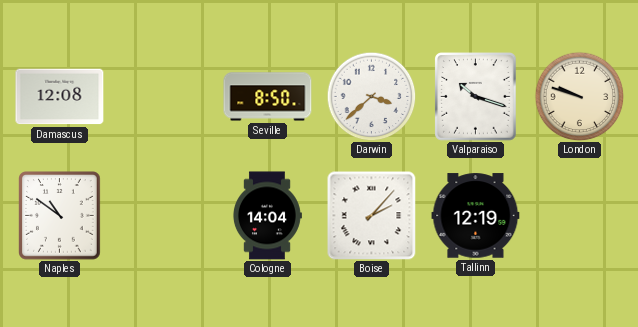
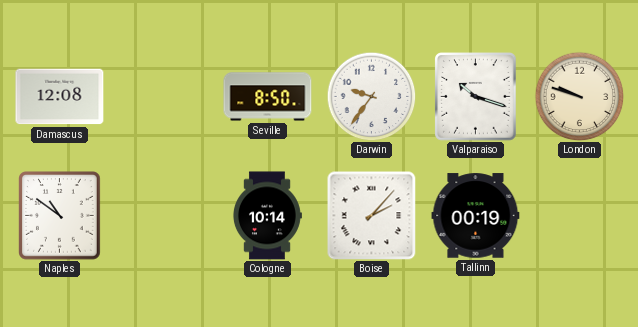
Darwin: 3:38 -> 9:36
Cologne: 14:04 -> 10:14
Tallinn: 12:19 -> 00:19
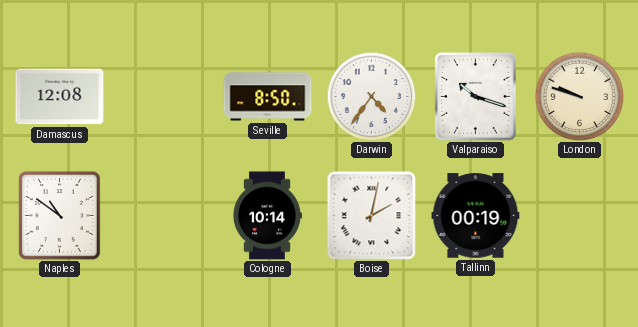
Darwin: 9:36 -> 4:36
Boise: 2:07 -> 2:02
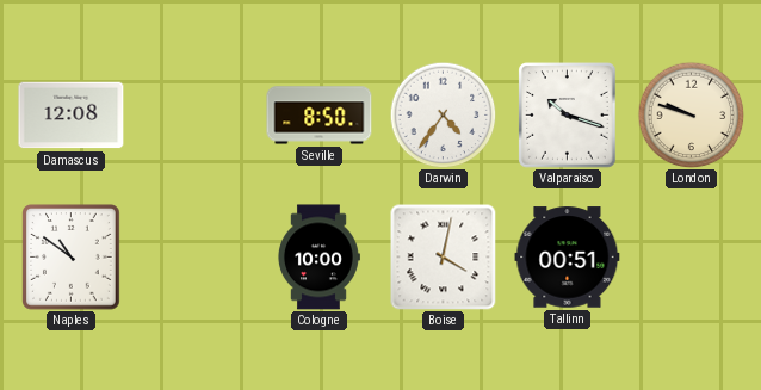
Cologne: 10:14 -> 10:00
Boise: 2:02 -> 4:02
Tallinn: 00:19 -> 00:51
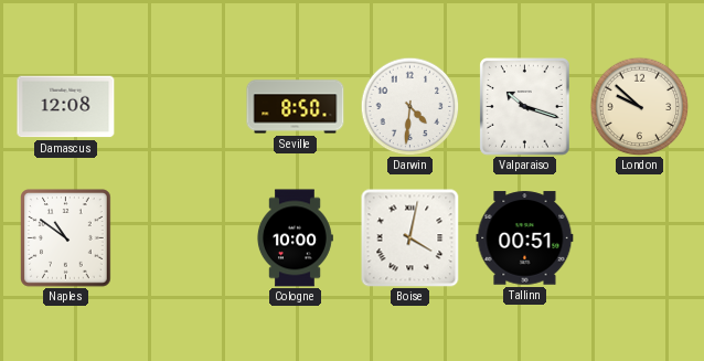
Darwin: 4:36 -> 4:31
London: 9:48 -> 9:52
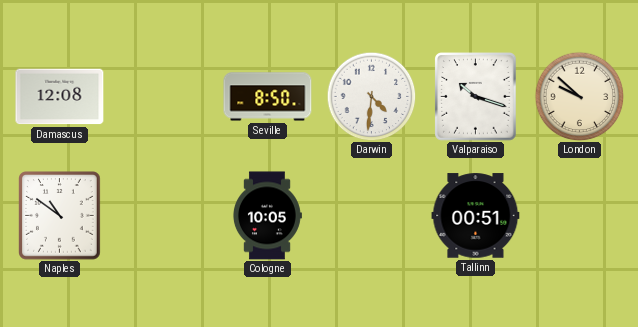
Cologne: 10:00 -> 10:05
Boise: 4:02 -> none
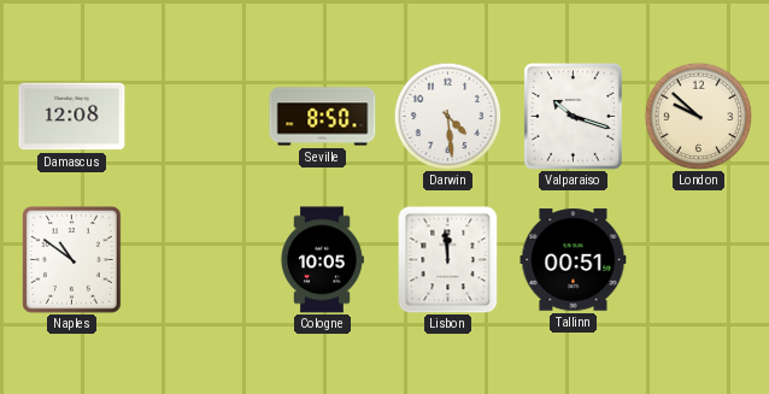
Darwin: 4:31 -> 4:29
Lisbon: none -> 11:59
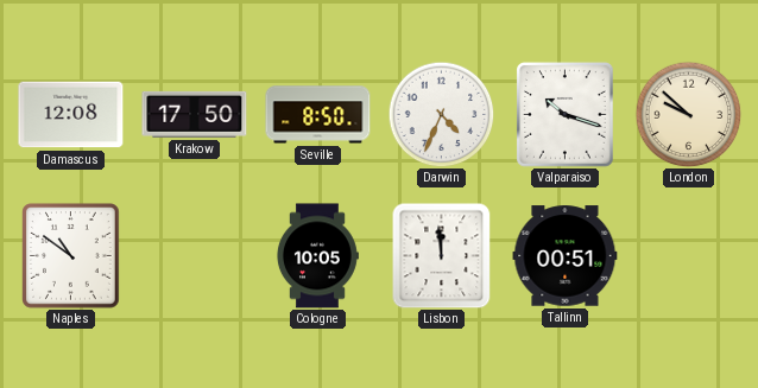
Krakow: none -> 17:50
Darwin: 4:29 -> 4:34
